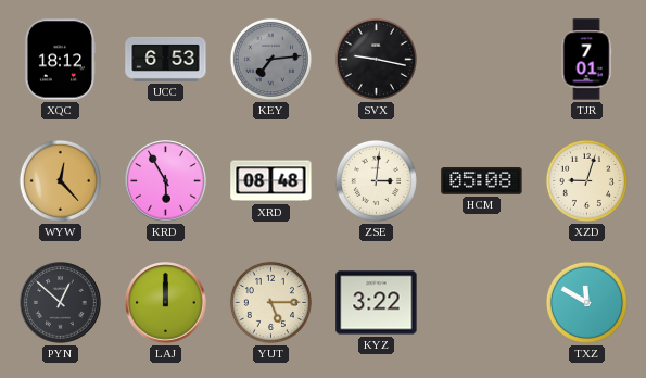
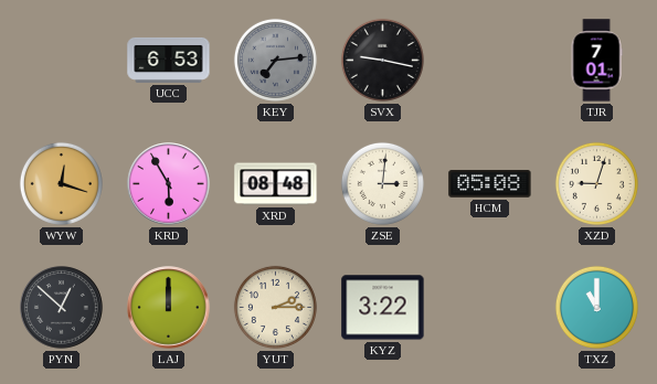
XQC: 18:12 -> none
WYW: 12:23 -> 12:18
YUT: 5:15 -> 2:15
TXZ: 11:50 -> 11:00
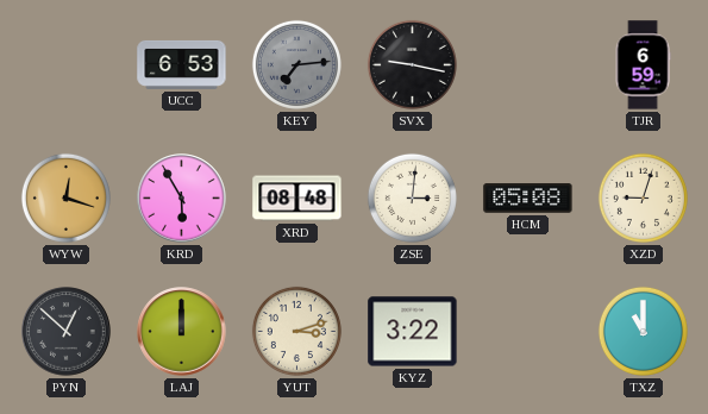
TJR: 7:01 -> 6:59
YUT: 2:15 -> 3:12
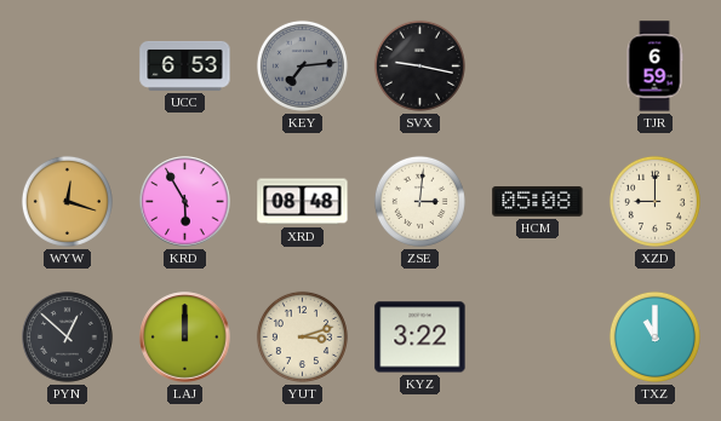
XZD: 9:03 -> 9:00
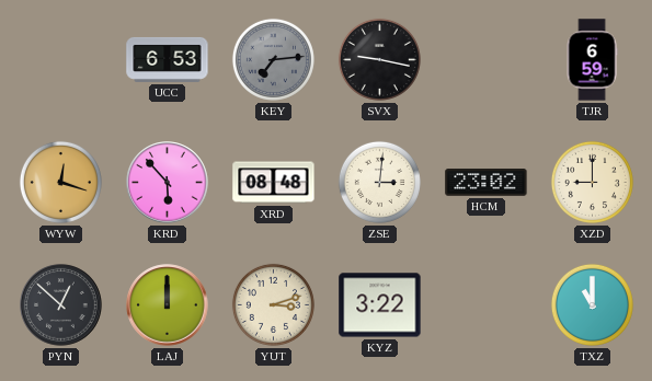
KRD: 5:55 -> 5:53
HCM: 05:08 -> 23:02
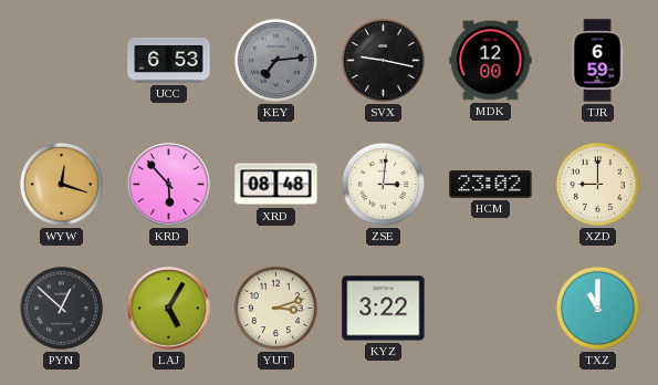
MDK: none -> 12:00
LAJ: 12:00 -> 5:05
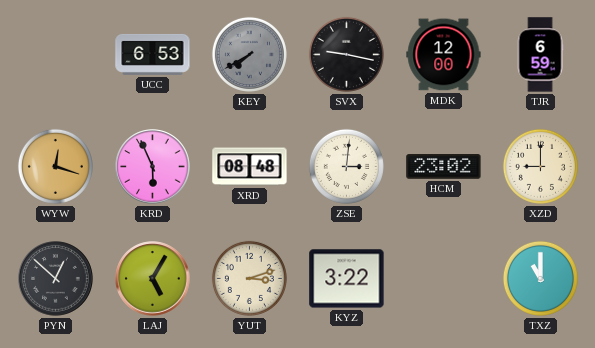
KEY: 7:14 -> 7:40
KRD: 5:53 -> 5:56
